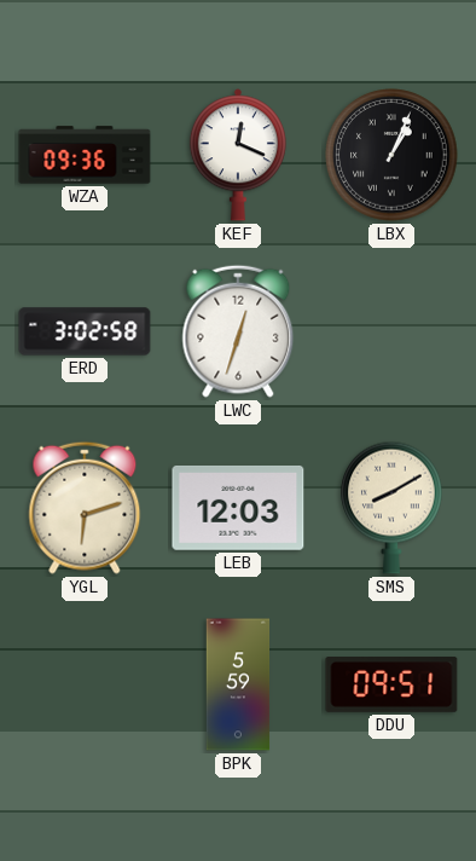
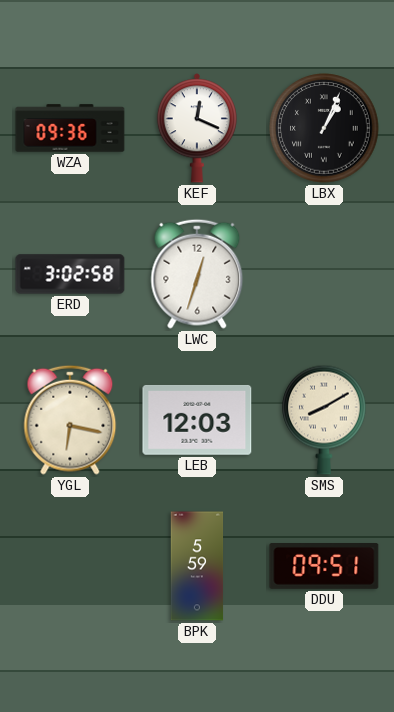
YGL: 6:12 -> 6:17
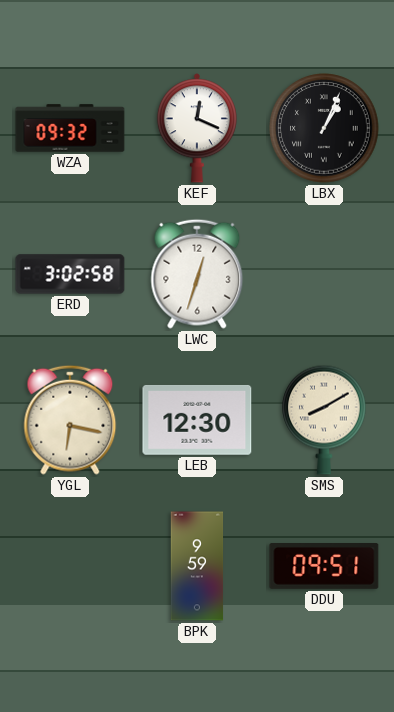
WZA: 09:36 -> 09:32
LEB: 12:03 -> 12:30
BPK: 5:59 -> 9:59
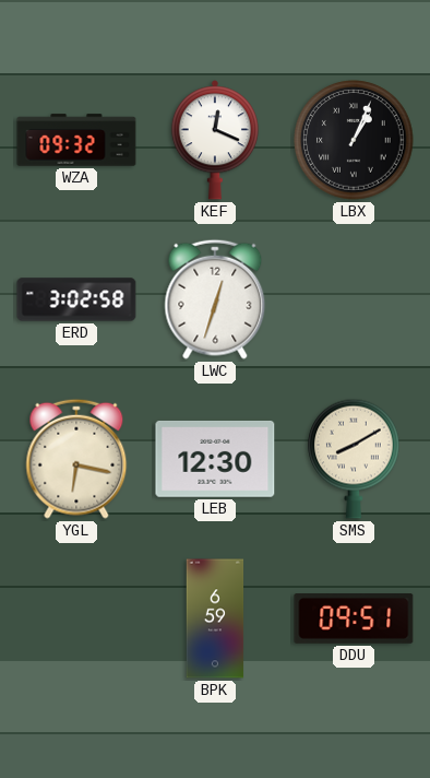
BPK: 9:59 -> 6:59
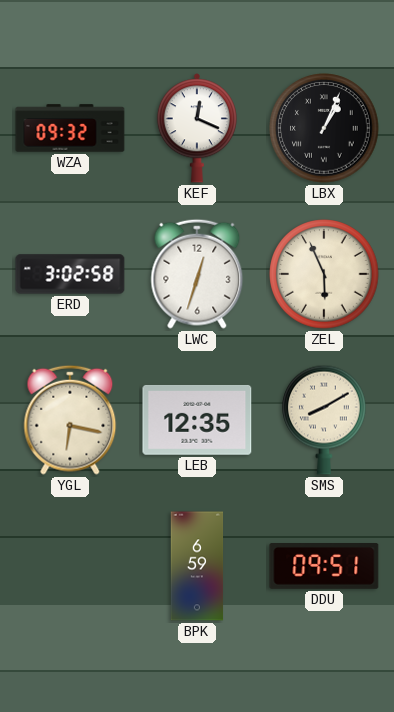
ZEL: none -> 5:56
LEB: 12:30 -> 12:35
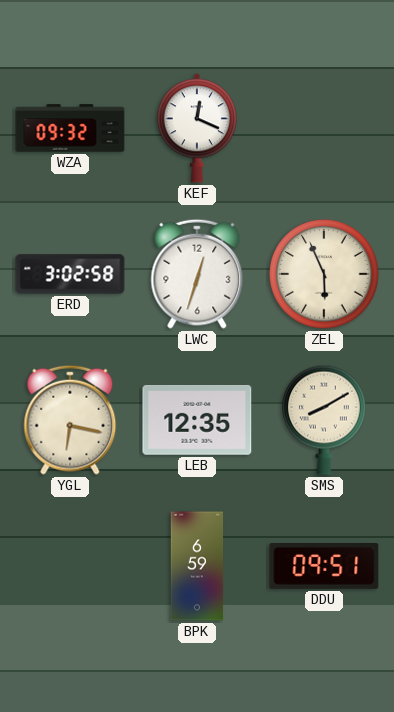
LBX: 1:04 -> none
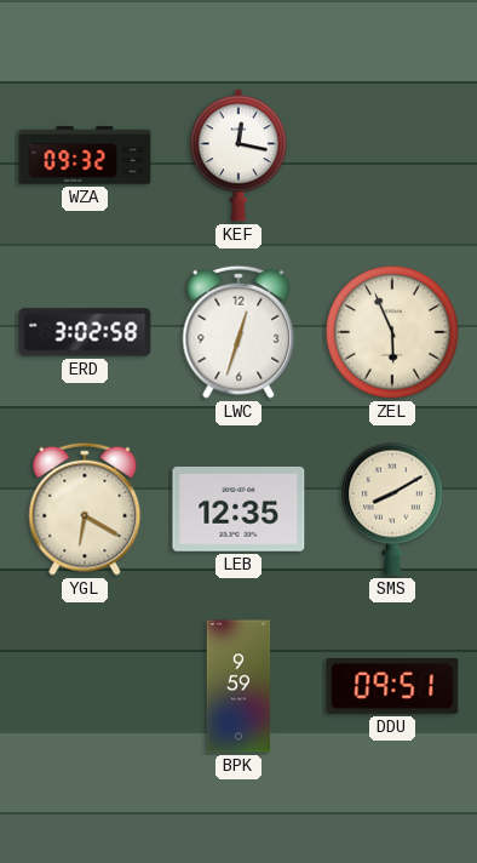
KEF: 12:19 -> 12:17
YGL: 6:17 -> 6:20
BPK: 6:59 -> 9:59
